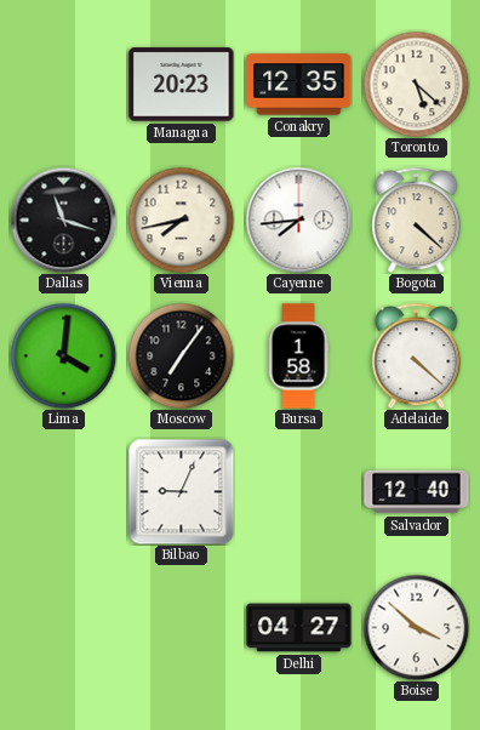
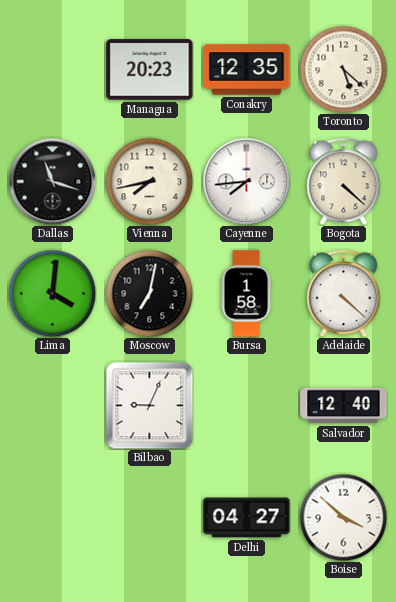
Moscow: 7:06 -> 7:02
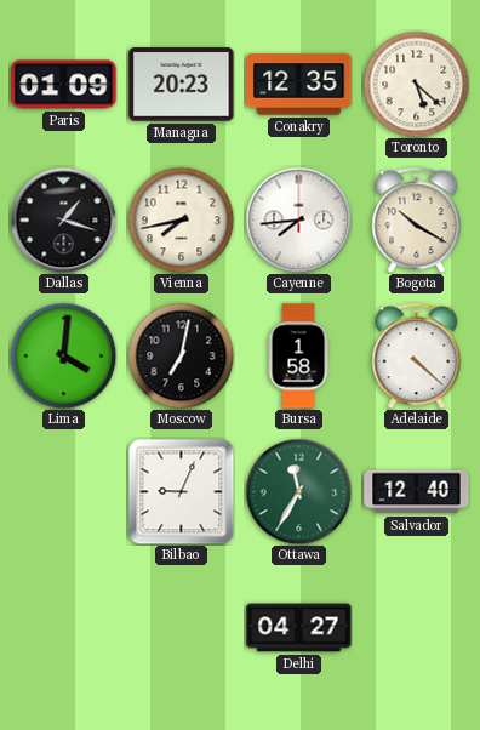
Paris: none -> 01:09
Dallas: 11:18 -> 1:18
Bogota: 4:22 -> 10:20
Ottawa: none -> 11:35
Boise: 3:52 -> none
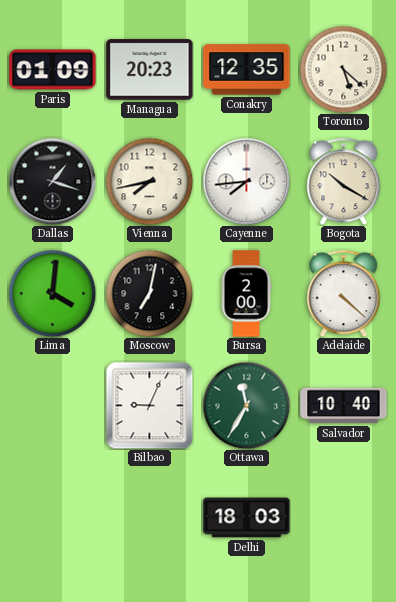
Bursa: 1:58 -> 2:00
Salvador: 12:40 -> 10:40
Delhi: 04:27 -> 18:03
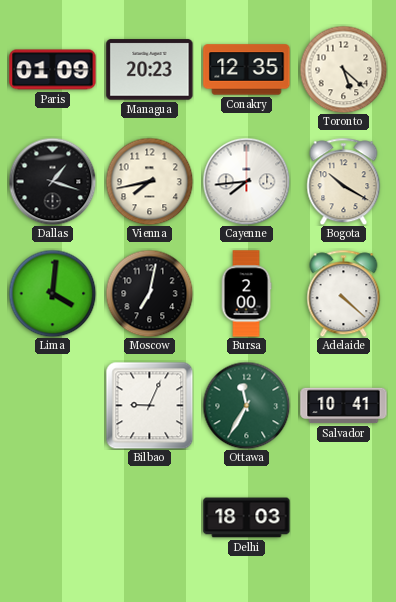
Salvador: 10:40 -> 10:41
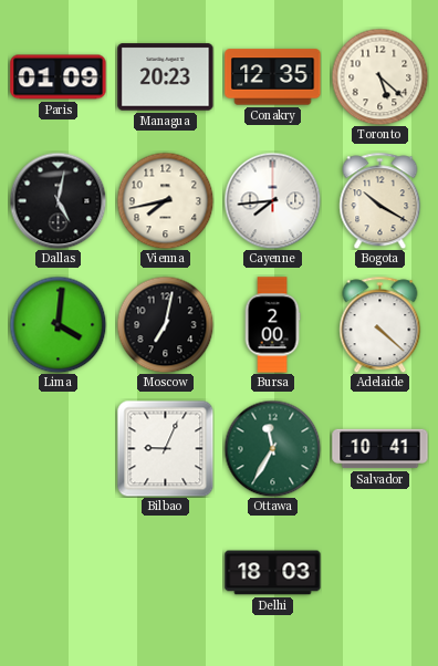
Dallas: 1:18 -> 5:02
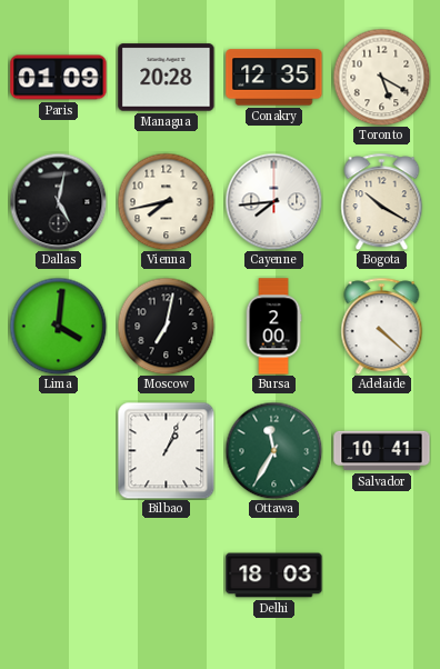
Managua: 20:23 -> 20:28
Toronto: 5:22 -> 5:20
Bilbao: 9:04 -> 1:04
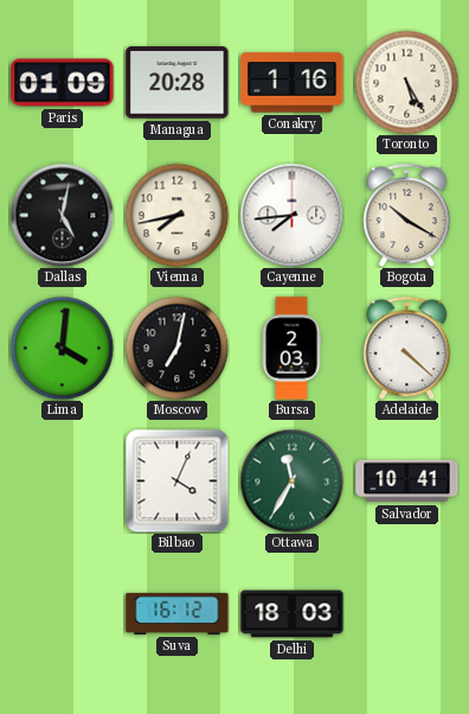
Conakry: 12:35 -> 1:16
Toronto: 5:20 -> 5:25
Bursa: 2:00 -> 2:03
Bilbao: 1:04 -> 4:04
Suva: none -> 16:12
